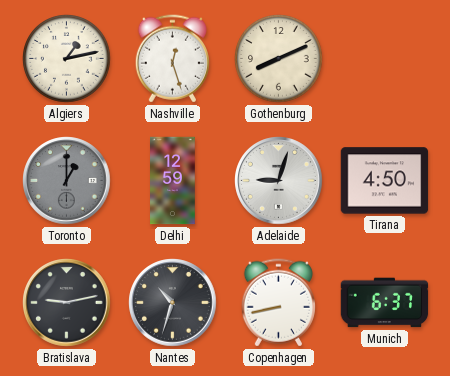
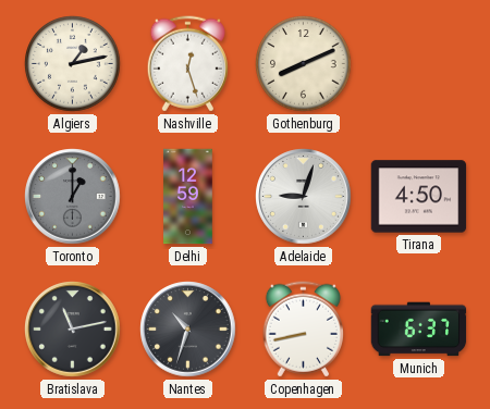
Bratislava: 9:13 -> 11:13
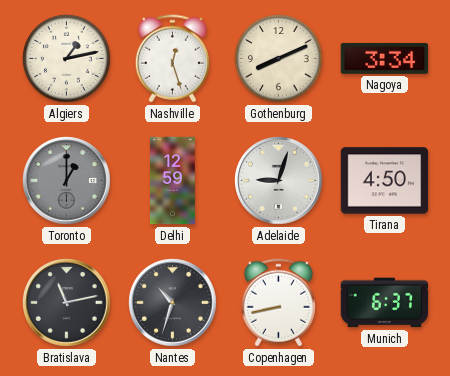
Nagoya: none -> 3:34
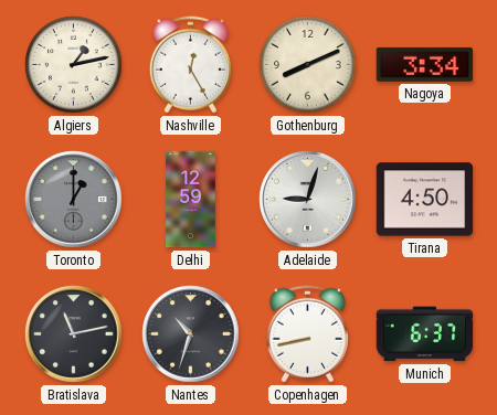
Nashville: 12:27 -> 12:25
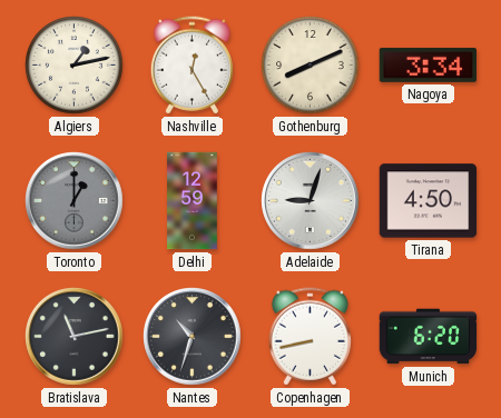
Munich: 6:37 -> 6:20
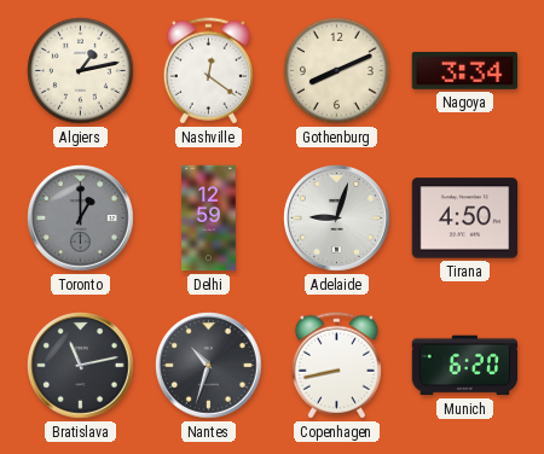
Nashville: 12:25 -> 12:21
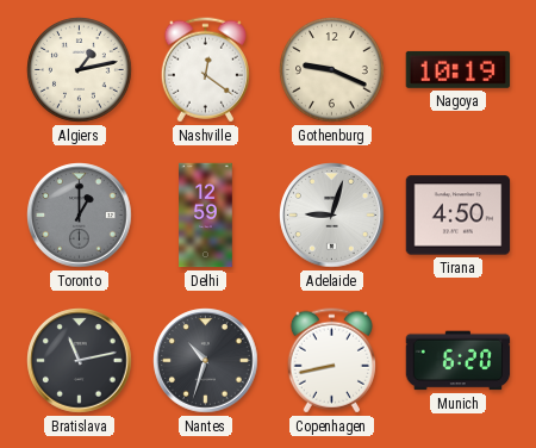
Gothenburg: 8:11 -> 9:19
Nagoya: 3:34 -> 10:19
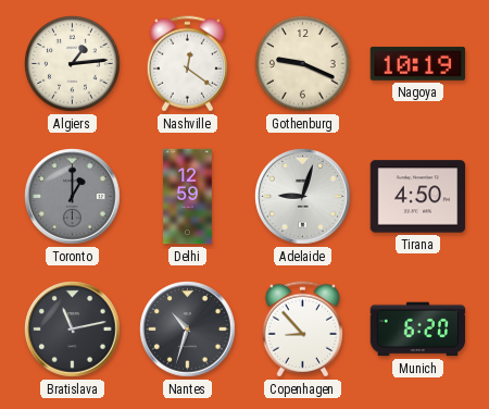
Algiers: 1:13 -> 1:14
Copenhagen: 8:43 -> 8:53
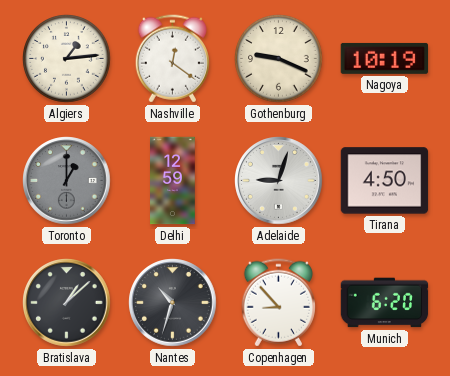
Bratislava: 11:13 -> 1:08
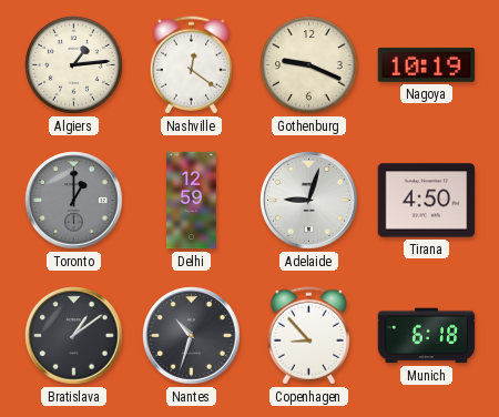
Bratislava: 1:08 -> 1:09
Munich: 6:20 -> 6:18
